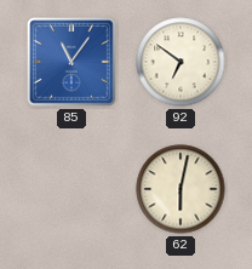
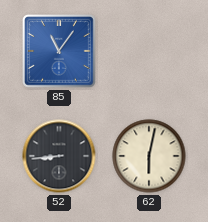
92: 6:51 -> none
52: none -> 8:44
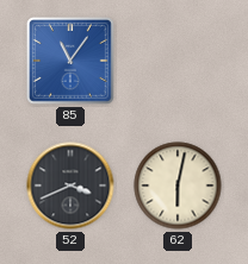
52: 8:44 -> 3:41
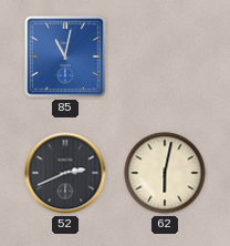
85: 11:06 -> 11:02
52: 3:41 -> 2:41
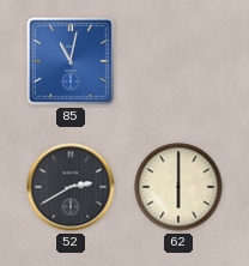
52: 2:41 -> 2:40
62: 6:02 -> 6:00
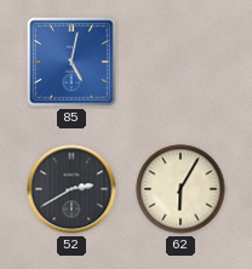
85: 11:02 -> 5:02
62: 6:00 -> 6:05
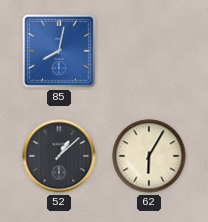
85: 5:02 -> 8:02
52: 2:40 -> 1:08
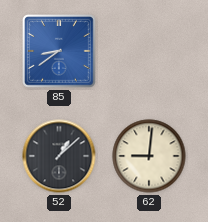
85: 8:02 -> 8:39
62: 6:05 -> 9:01
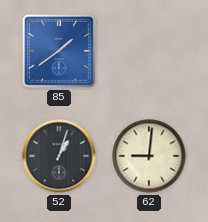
85: 8:39 -> 1:39
52: 1:08 -> 1:03
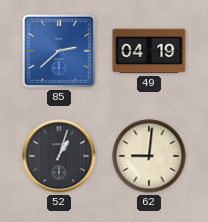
85: 1:39 -> 2:38
49: none -> 04:19
